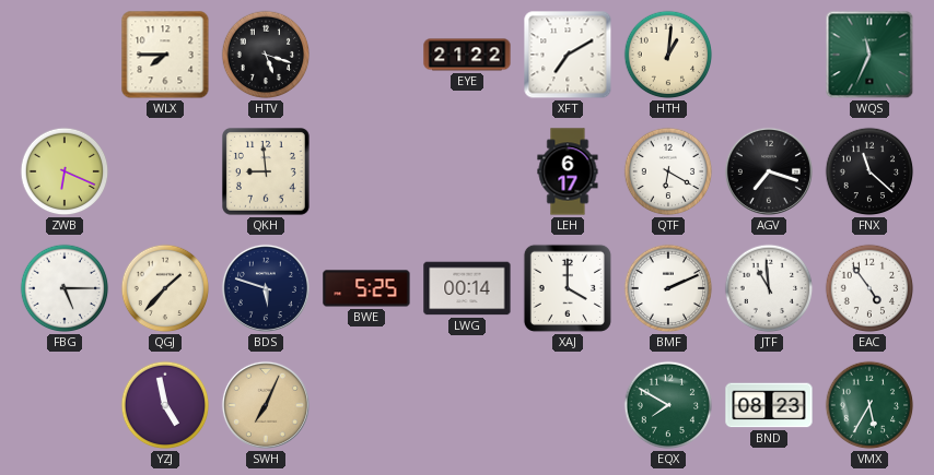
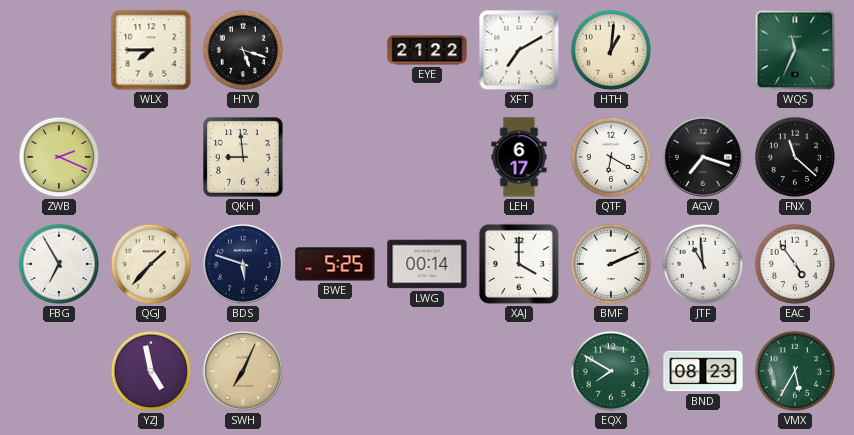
ZWB: 6:19 -> 2:19
FBG: 5:15 -> 6:55
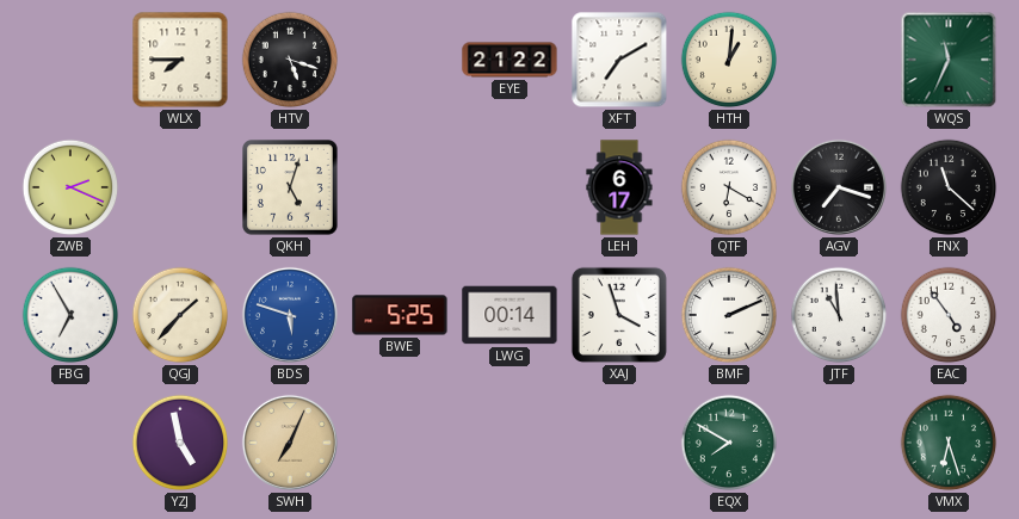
QKH: 8:59 -> 5:03
BDS dial: navy -> blue
XAJ: 4:00 -> 3:57
BND: 08:23 -> none
VMX: 5:35 -> 6:27
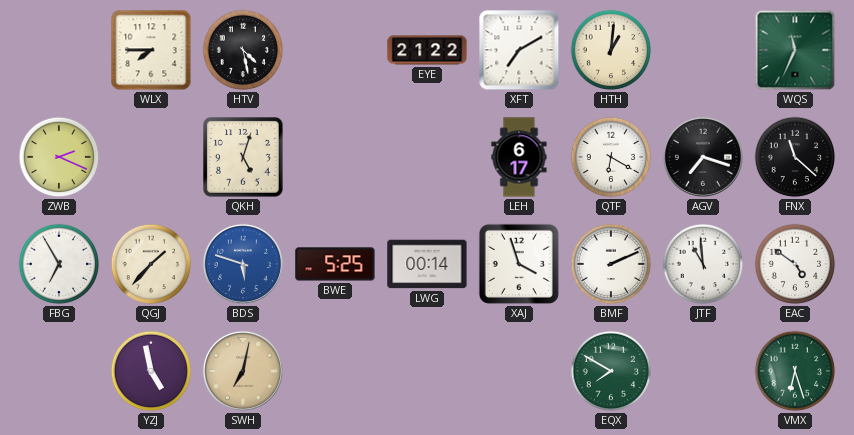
HTV: 5:18 -> 4:28
EAC: 4:54 -> 4:51
SWH: 7:04 -> 7:02
